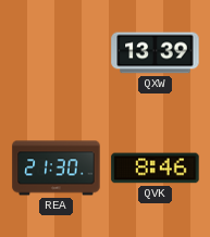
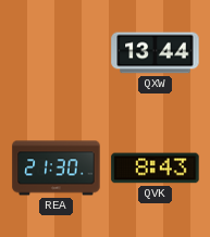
QXW: 13:39 -> 13:44
QVK: 8:46 -> 8:43
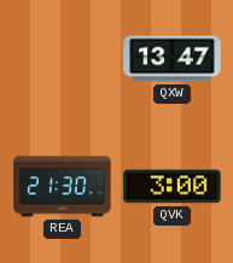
QXW: 13:44 -> 13:47
QVK: 8:43 -> 3:00
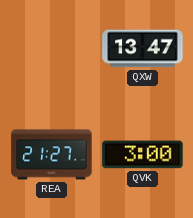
REA: 21:30 -> 21:27
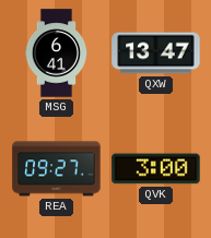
MSG: none -> 6:41
REA: 21:27 -> 09:27
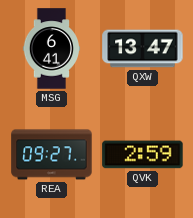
QVK: 3:00 -> 2:59
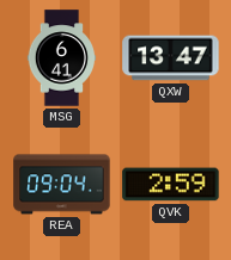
REA: 09:27 -> 09:04
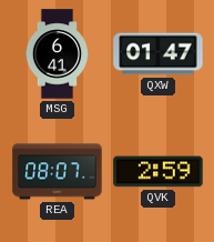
QXW: 13:47 -> 01:47
REA: 09:04 -> 08:07
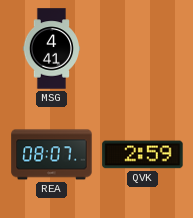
MSG: 6:41 -> 4:41
QXW: 01:47 -> none
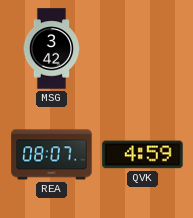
MSG: 4:41 -> 3:42
QVK: 2:59 -> 4:59
